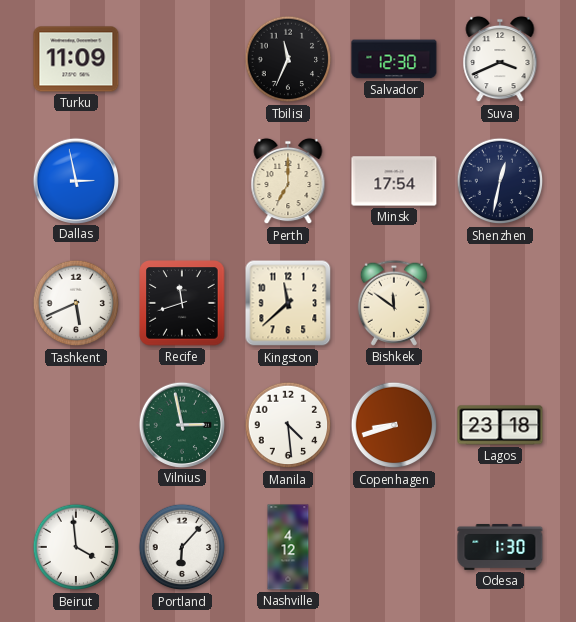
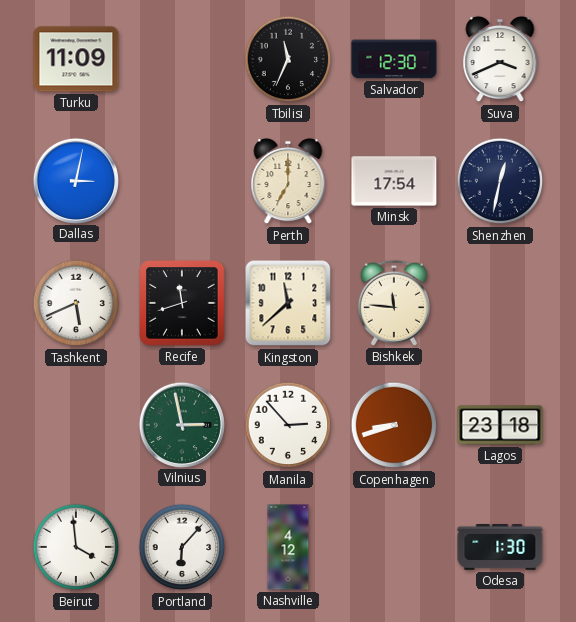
Dallas: 2:58 -> 3:02
Bishkek: 11:51 -> 11:46
Manila: 4:29 -> 2:53
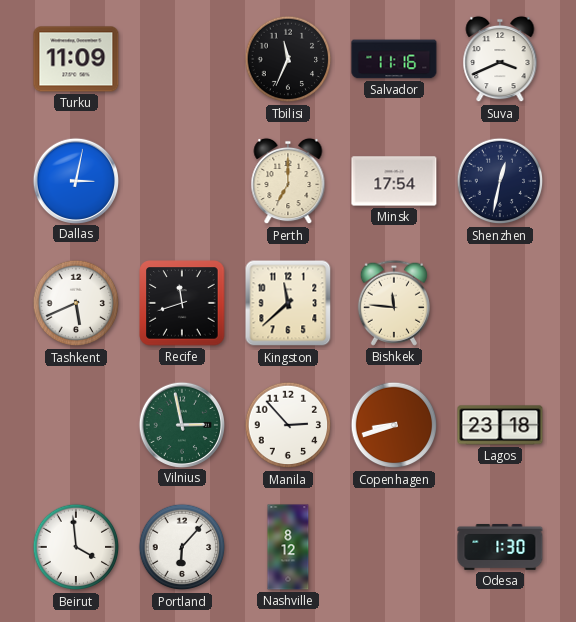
Salvador: 12:30 -> 11:16
Nashville: 4:12 -> 8:12
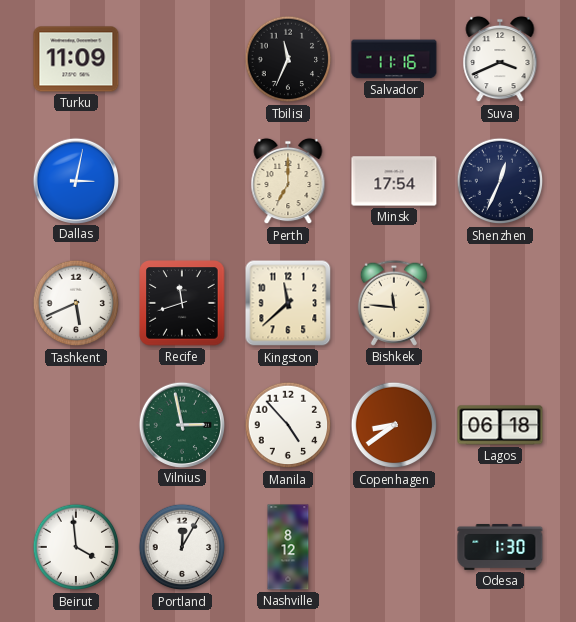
Shenzhen: 12:32 -> 12:34
Manila: 2:53 -> 4:53
Copenhagen: 8:42 -> 8:39
Lagos: 23:18 -> 06:18
Portland: 6:07 -> 12:05
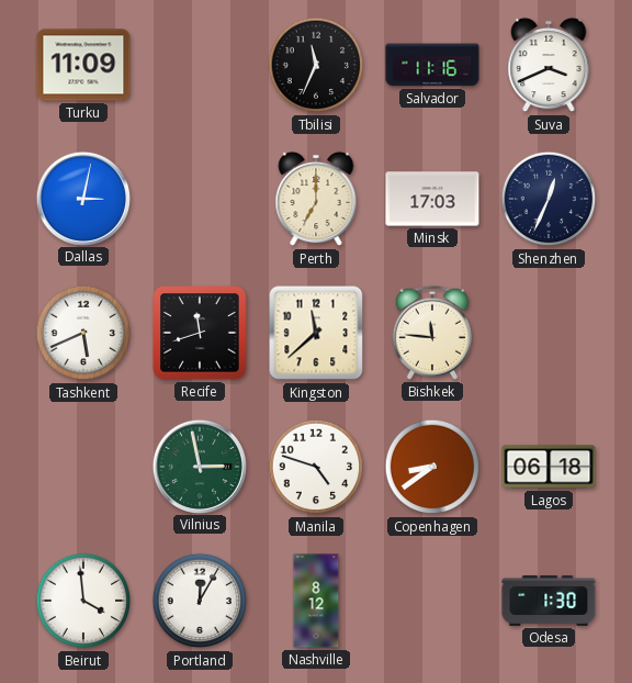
Minsk: 17:54 -> 17:03
Manila: 4:53 -> 4:48
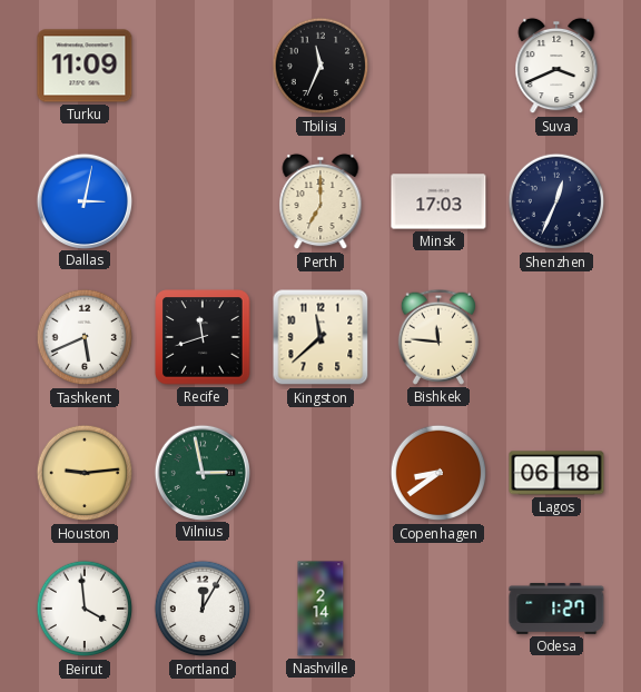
Salvador: 11:16 -> none
Houston: none -> 9:14
Manila: 4:48 -> none
Nashville: 8:12 -> 2:14
Odesa: 1:30 -> 1:27
